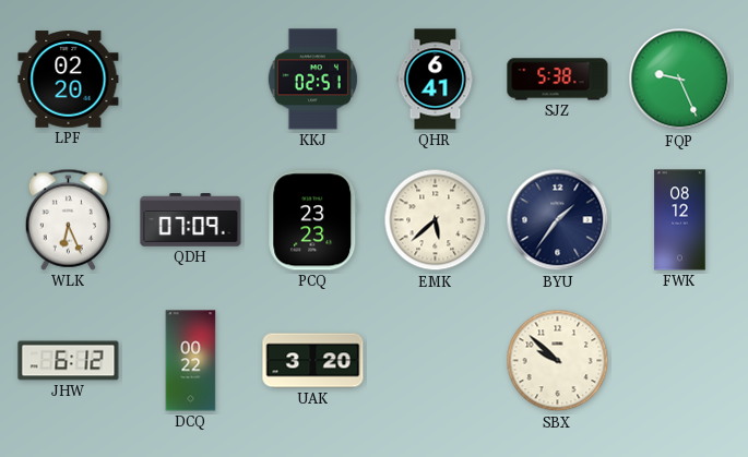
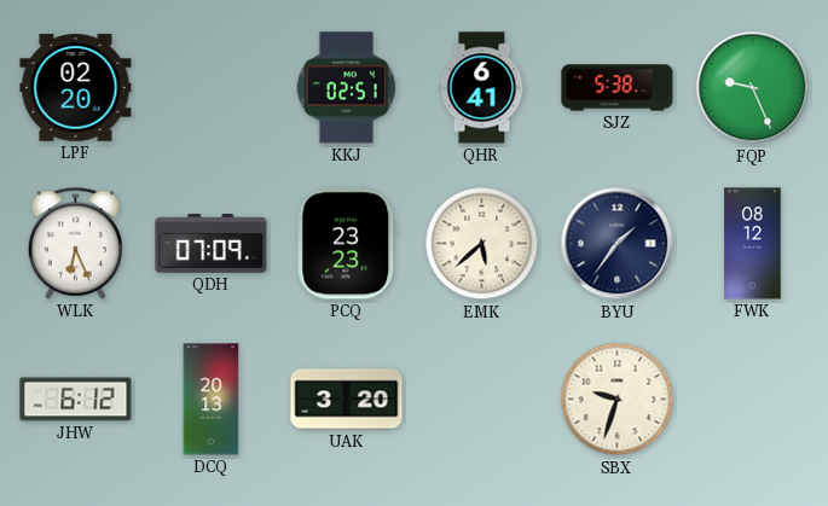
DCQ: 00:22 -> 20:13
SBX: 9:52 -> 9:33
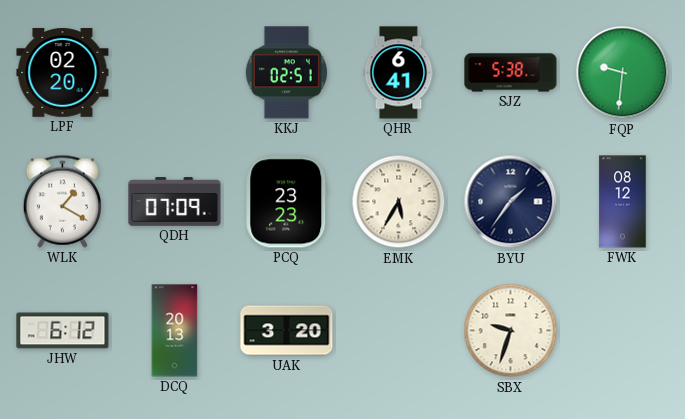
FQP: 9:26 -> 9:31
WLK: 6:26 -> 1:20
EMK: 5:38 -> 5:35
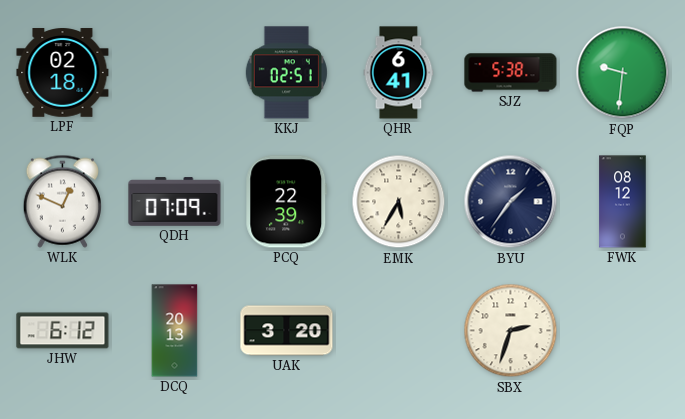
LPF: 02:20 -> 02:18
WLK: 1:20 -> 12:49
PCQ: 23:23 -> 22:39
SBX: 9:33 -> 2:33
